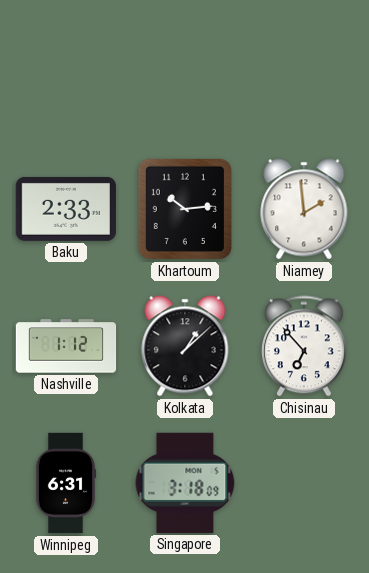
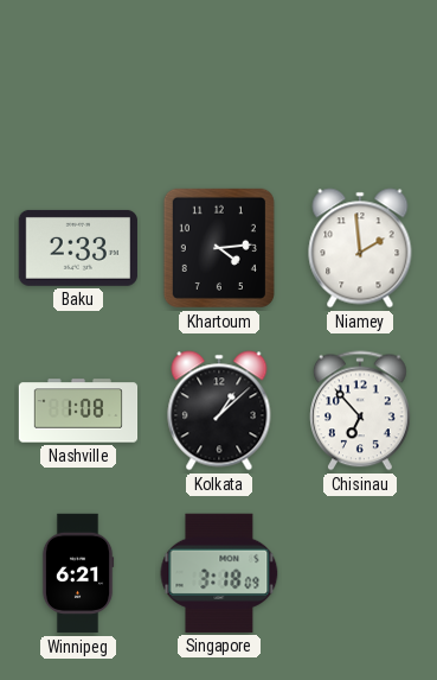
Khartoum: 10:14 -> 4:14
Nashville: 1:12 -> 1:08
Winnipeg: 6:31 -> 6:21
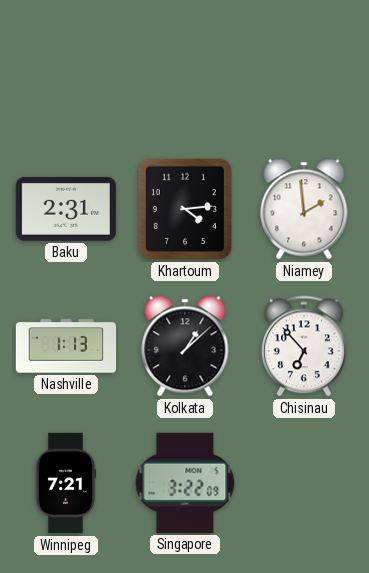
Baku: 2:33 -> 2:31
Nashville: 1:08 -> 1:13
Winnipeg: 6:21 -> 7:21
Singapore: 3:18 -> 3:22
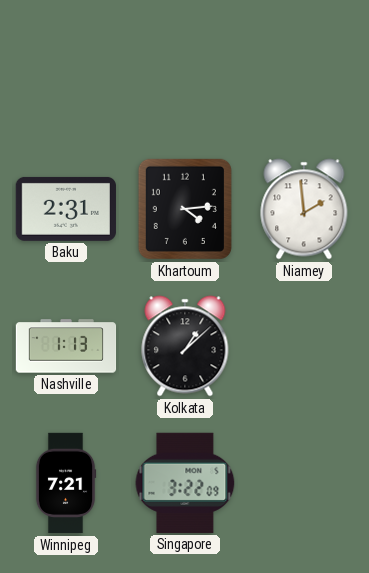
Chisinau: 6:53 -> none
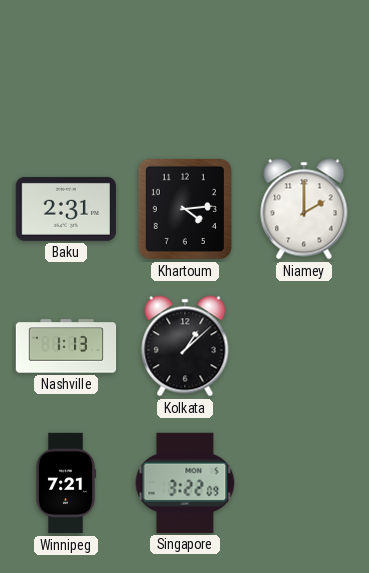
Niamey: 1:59 -> 2:00
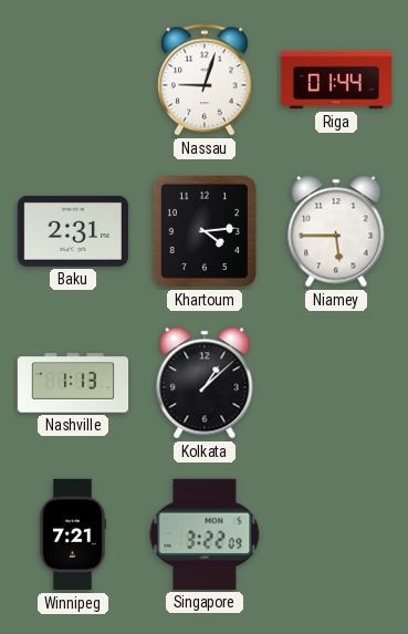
Nassau: none -> 9:03
Riga: none -> 01:44
Niamey: 2:00 -> 5:45
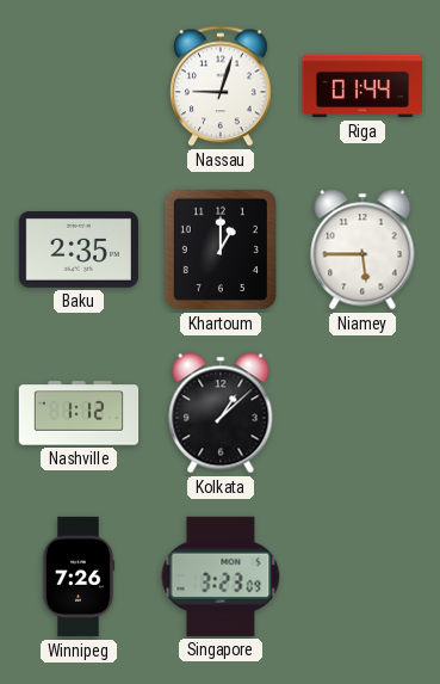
Baku: 2:31 -> 2:35
Khartoum: 4:14 -> 1:00
Nashville: 1:13 -> 1:12
Winnipeg: 7:21 -> 7:26
Singapore: 3:22 -> 3:23
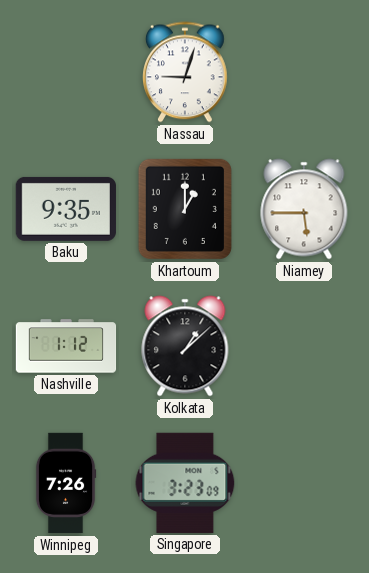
Riga: 01:44 -> none
Baku: 2:35 -> 9:35
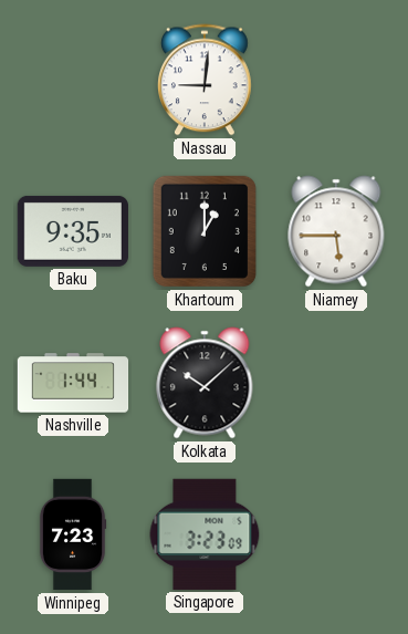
Nassau: 9:03 -> 9:01
Nashville: 1:12 -> 1:44
Kolkata: 1:08 -> 10:08
Winnipeg: 7:26 -> 7:23
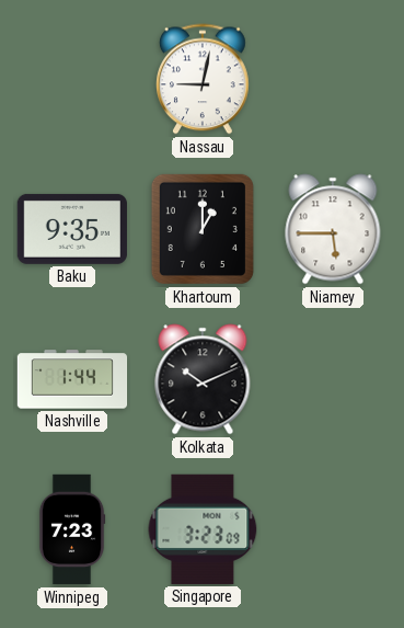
Nassau: 9:01 -> 9:02
Kolkata: 10:08 -> 10:11
